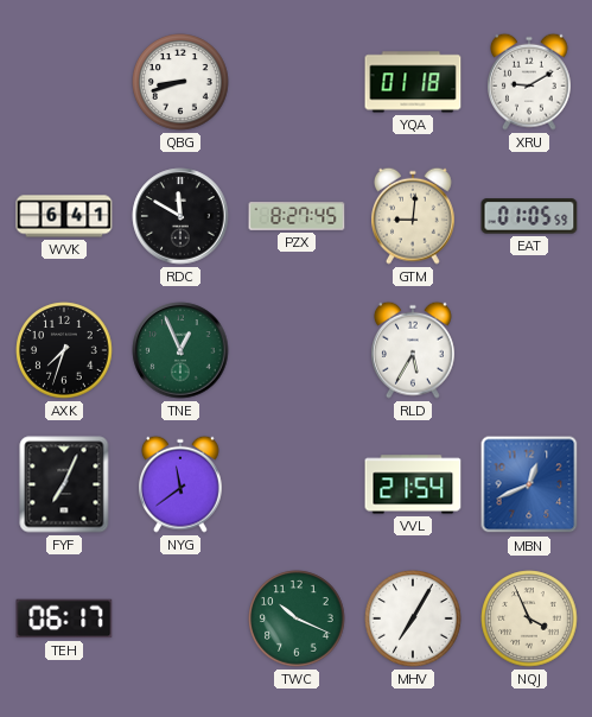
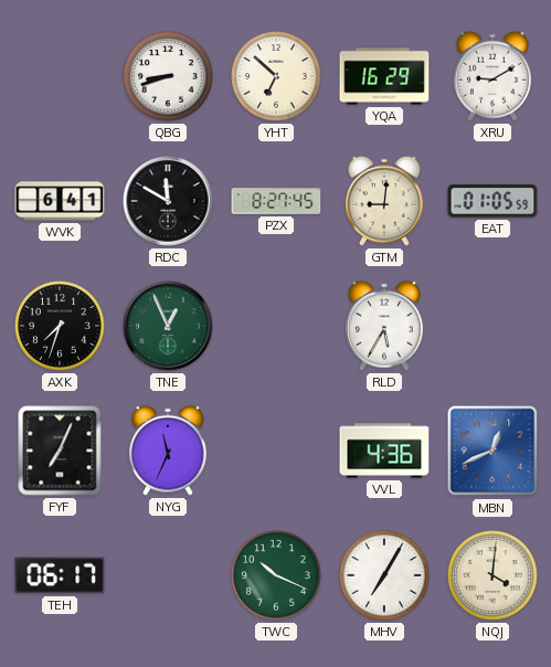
YHT: none -> 6:52
YQA: 01:18 -> 16:29
NYG: 11:39 -> 11:34
VVL: 21:54 -> 4:36
NQJ: 3:56 -> 4:01
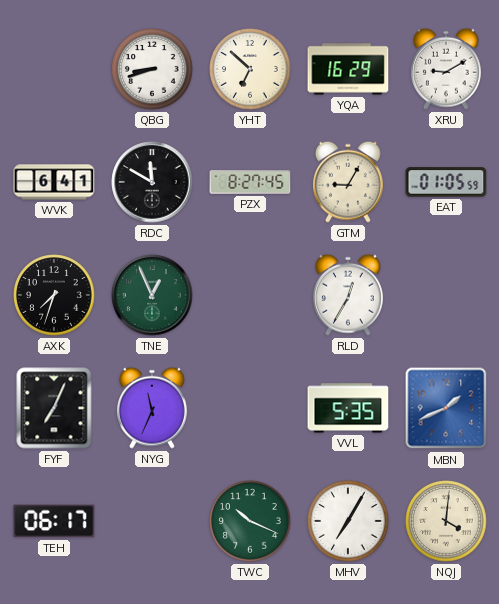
GTM: 9:01 -> 9:05
RLD: 5:35 -> 12:35
VVL: 4:36 -> 5:35
MBN: 12:41 -> 1:41
